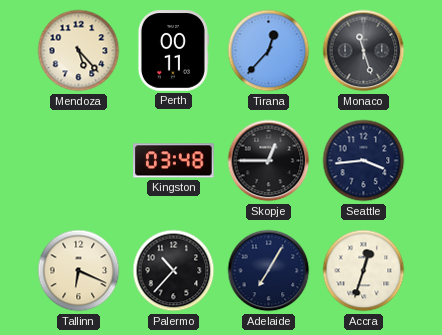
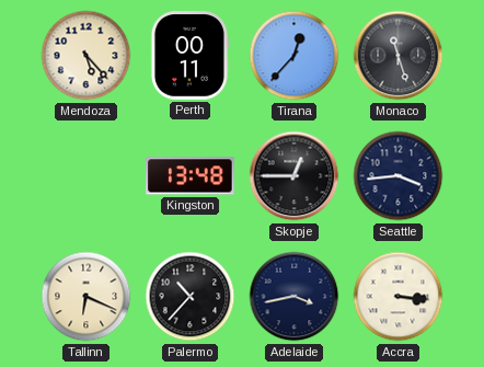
Kingston: 03:48 -> 13:48
Adelaide: 7:05 -> 3:43
Accra: 12:33 -> 3:16
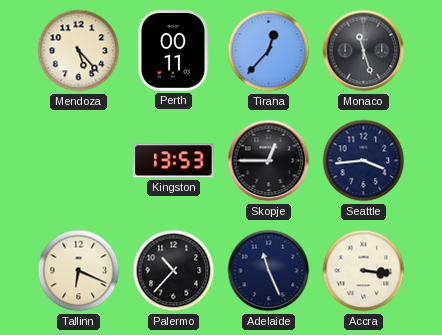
Kingston: 13:48 -> 13:53
Adelaide: 3:43 -> 11:26
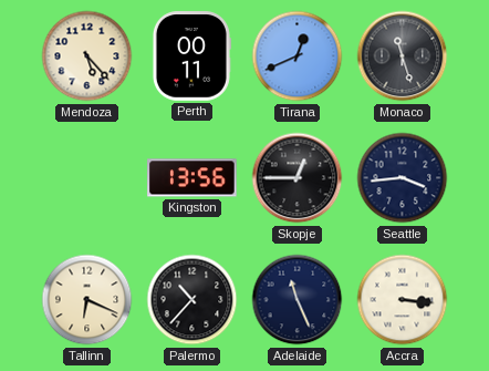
Tirana: 12:37 -> 12:41
Kingston: 13:53 -> 13:56
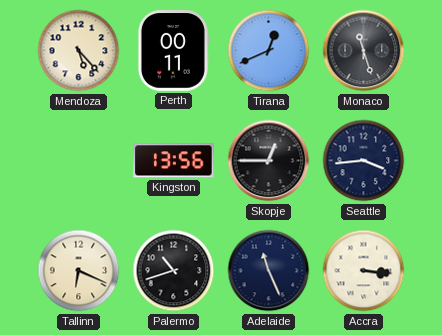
Palermo: 10:37 -> 10:42
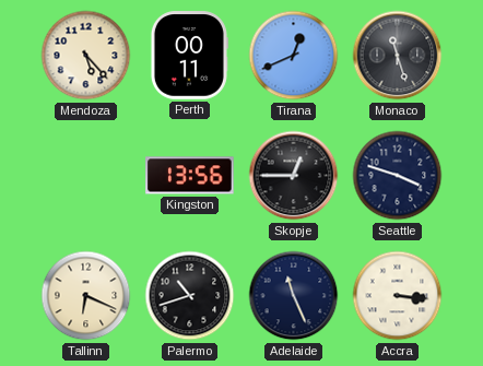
Seattle: 3:44 -> 3:48
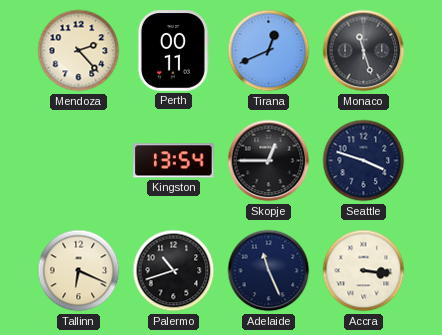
Mendoza: 5:23 -> 2:23
Kingston: 13:56 -> 13:54
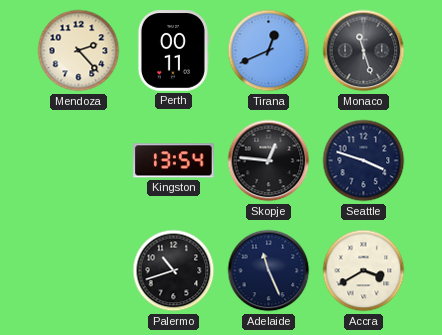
Skopje: 12:45 -> 12:46
Tallinn: 6:19 -> none
Accra: 3:16 -> 3:40
